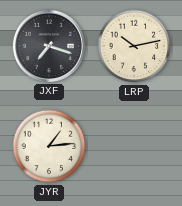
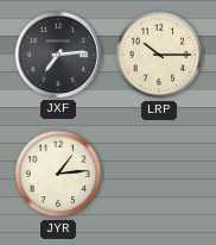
JXF: 7:18 -> 7:14
LRP: 10:13 -> 10:15
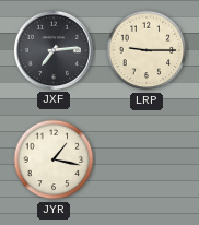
LRP: 10:15 -> 9:15
JYR: 1:14 -> 1:17
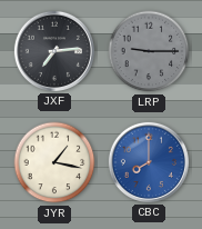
LRP dial: cream -> grey
CBC: none -> 8:00
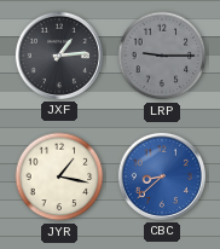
JXF: 7:14 -> 1:14
CBC: 8:00 -> 8:38
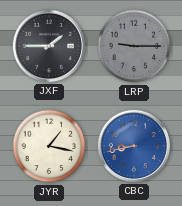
JXF: 1:14 -> 1:45
CBC: 8:38 -> 8:43
